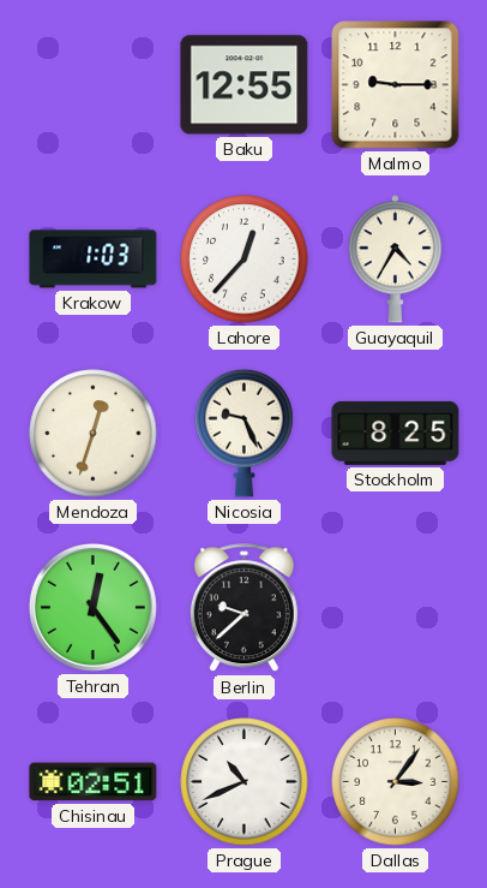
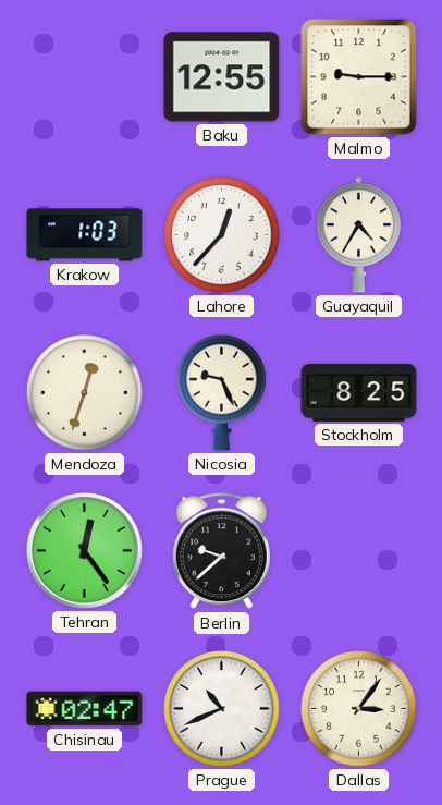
Chisinau: 02:51 -> 02:47
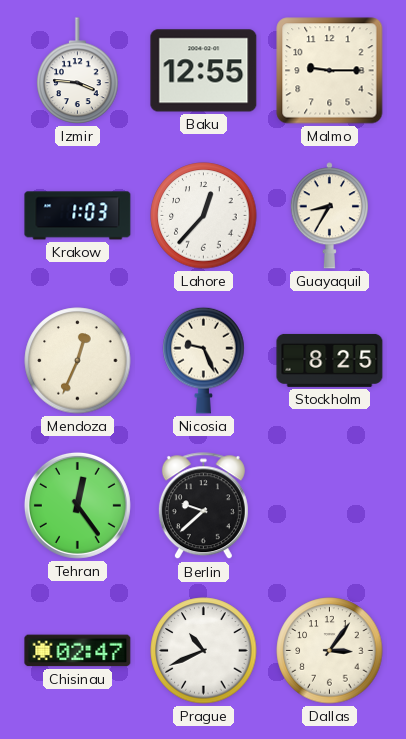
Izmir: none -> 3:46
Guayaquil: 4:35 -> 8:35
Mendoza: 12:33 -> 12:34
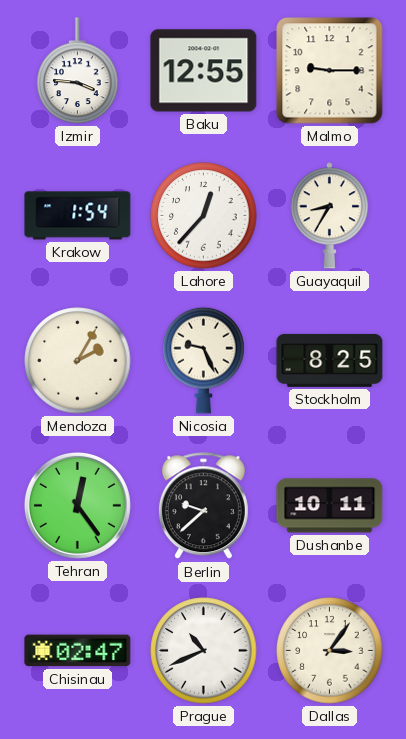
Krakow: 1:03 -> 1:54
Mendoza: 12:34 -> 2:05
Dushanbe: none -> 10:11
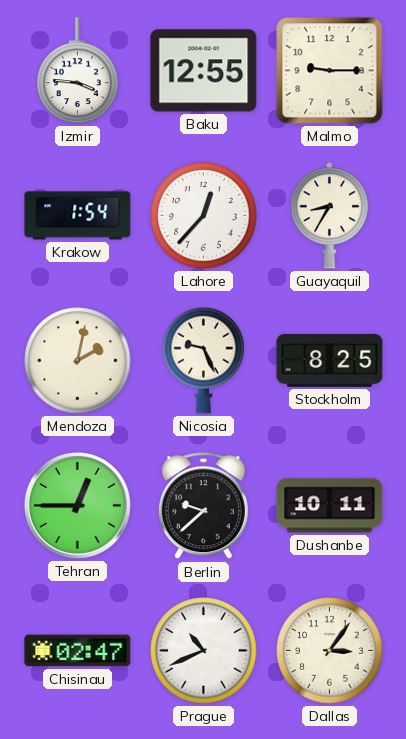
Mendoza: 2:05 -> 2:02
Tehran: 12:24 -> 12:45
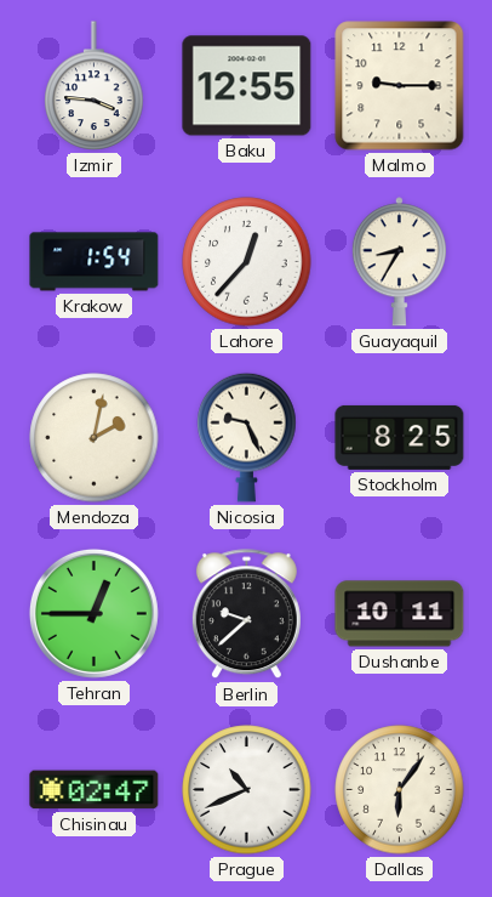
Dallas: 3:06 -> 6:06
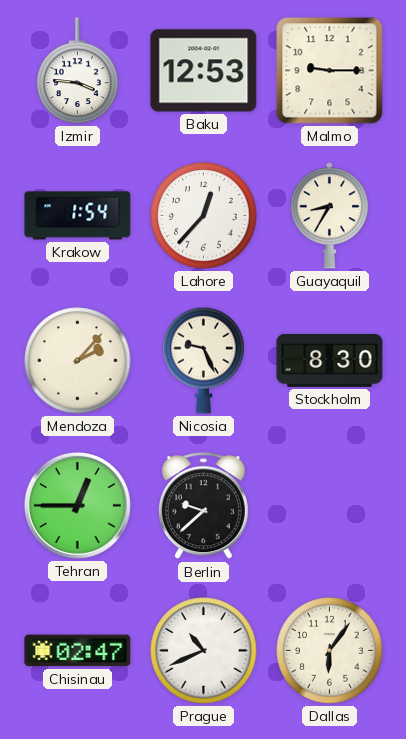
Baku: 12:55 -> 12:53
Mendoza: 2:02 -> 2:07
Stockholm: 8:25 -> 8:30
Dushanbe: 10:11 -> none
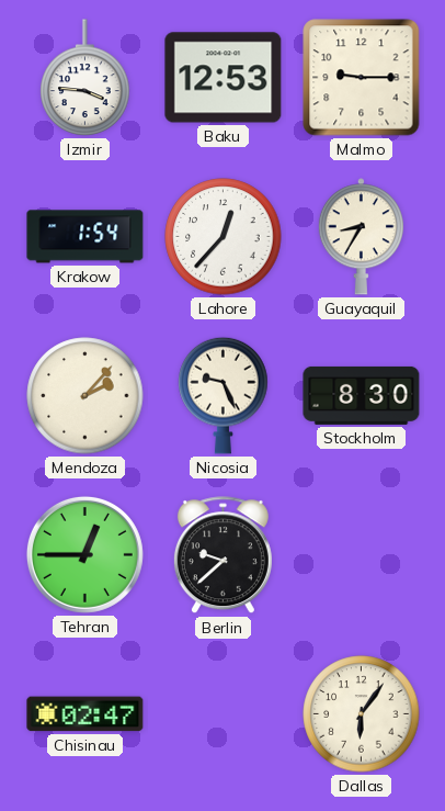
Prague: 10:41 -> none
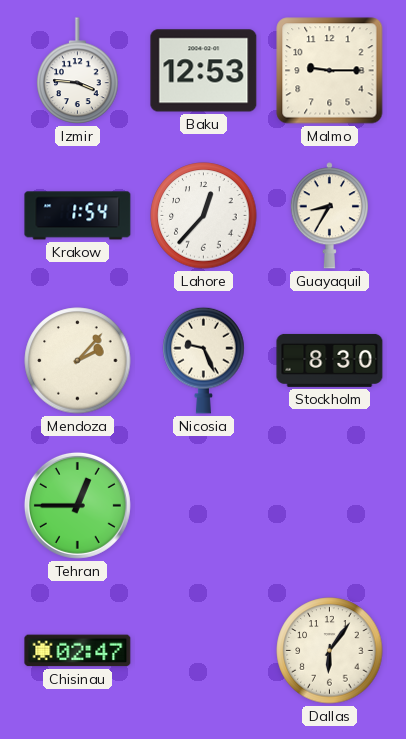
Berlin: 9:38 -> none
